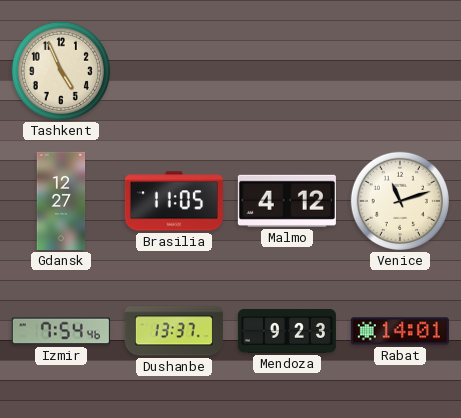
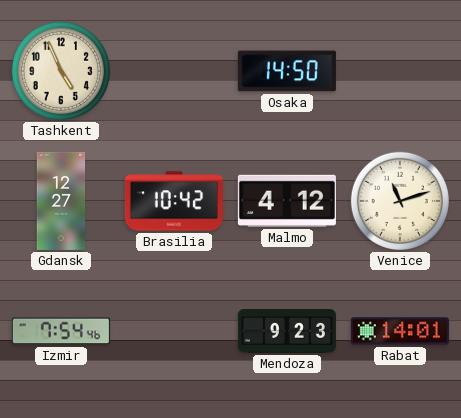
Osaka: none -> 14:50
Brasilia: 11:05 -> 10:42
Dushanbe: 13:37 -> none
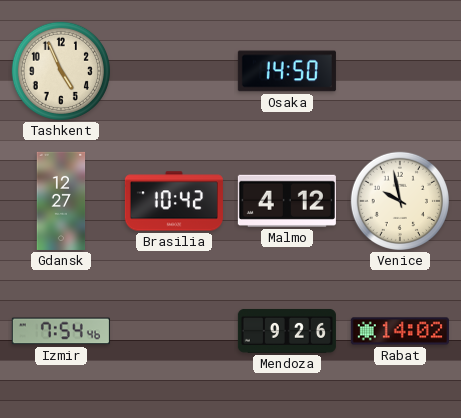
Venice: 11:12 -> 9:58
Mendoza: 9:23 -> 9:26
Rabat: 14:01 -> 14:02
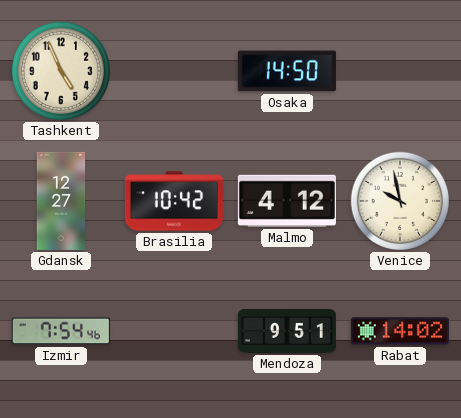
Mendoza: 9:26 -> 9:51
